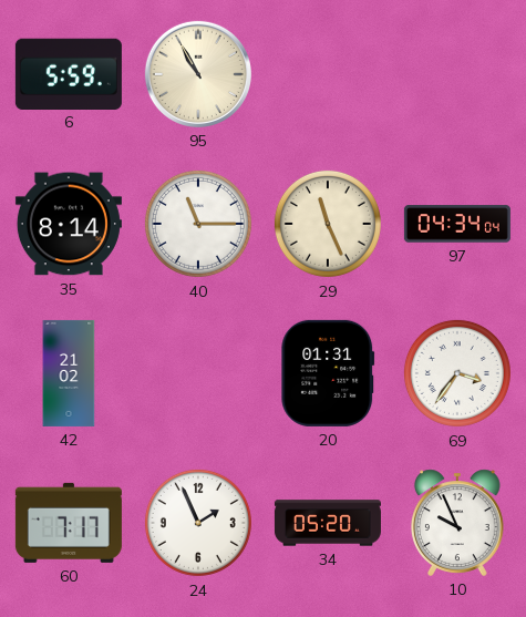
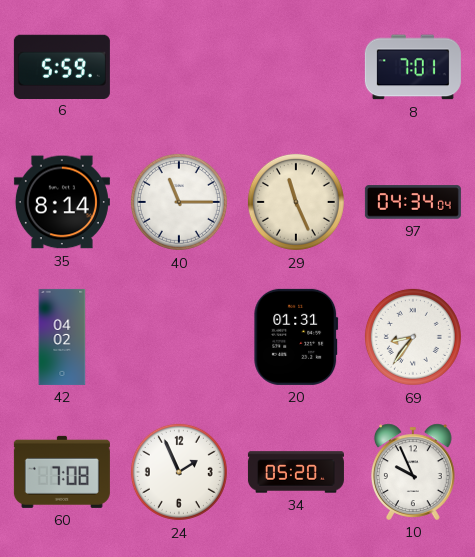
95: 10:55 -> none
8: none -> 7:01
42: 21:02 -> 04:02
69: 3:36 -> 8:36
60: 7:17 -> 7:08
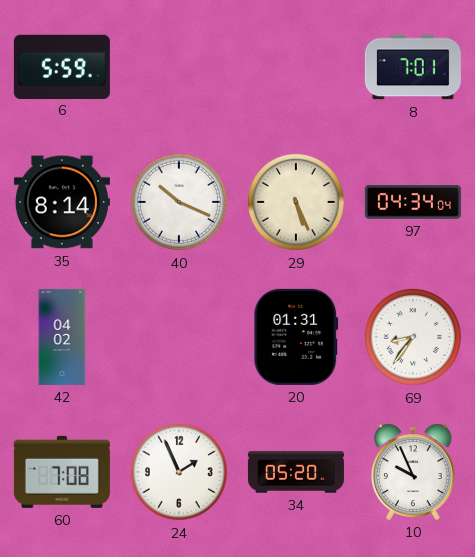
40: 11:15 -> 10:19
29: 11:26 -> 5:26
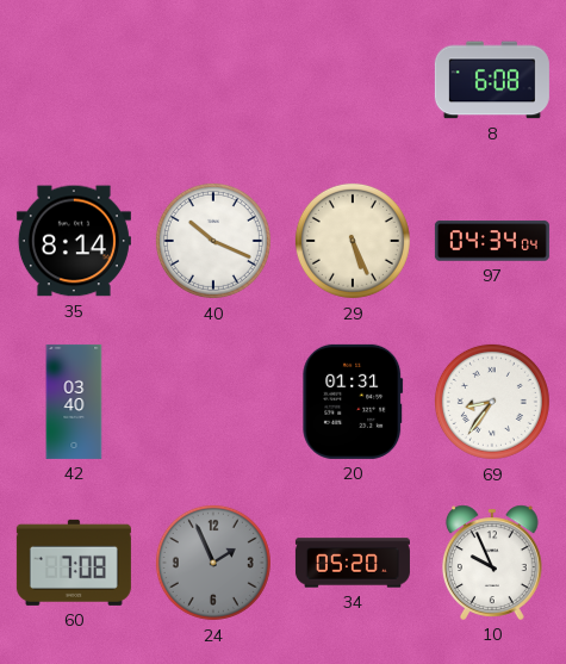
6: 5:59 -> none
8: 7:01 -> 6:08
42: 04:02 -> 03:40
24 dial: white -> grey
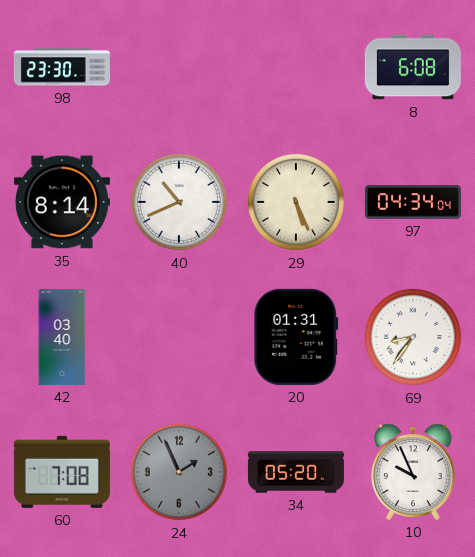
98: none -> 23:30
40: 10:19 -> 10:41
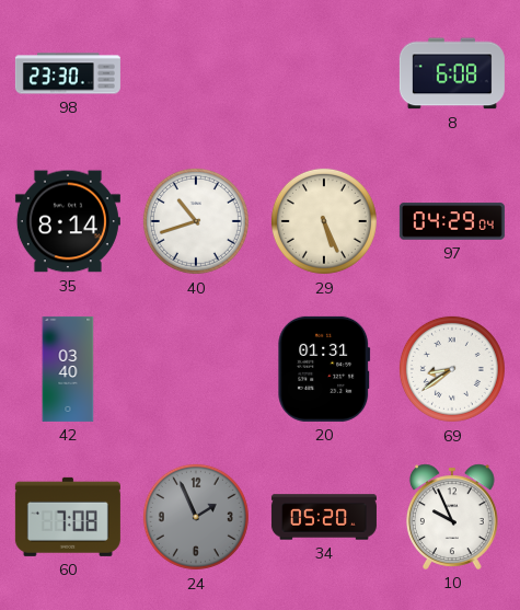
40: 10:41 -> 10:42
97: 04:34 -> 04:29
69: 8:36 -> 8:39
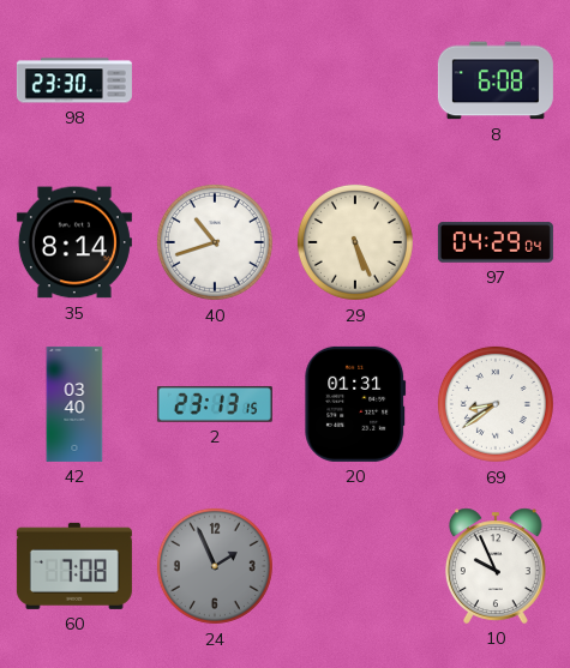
2: none -> 23:13
34: 05:20 -> none
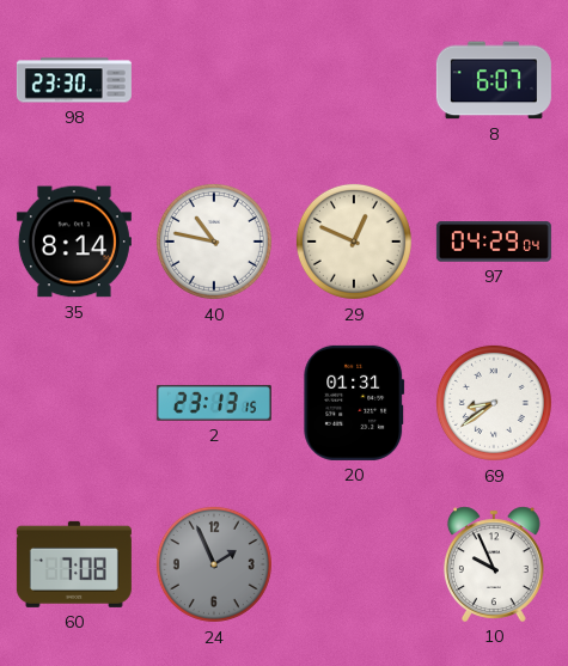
8: 6:08 -> 6:07
40: 10:42 -> 10:47
29: 5:26 -> 12:49
42: 03:40 -> none
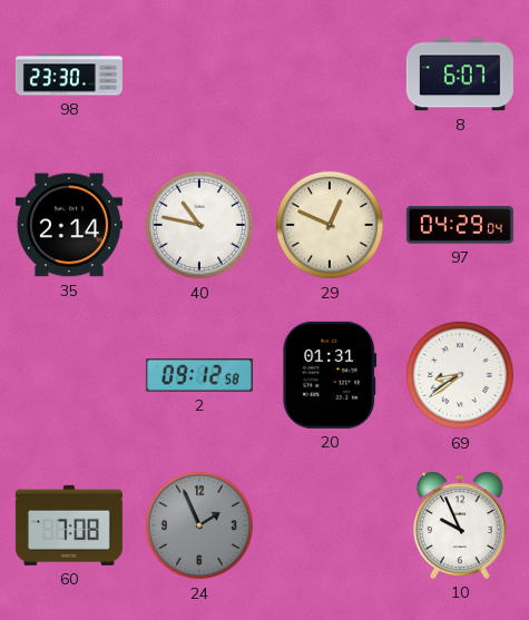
35: 8:14 -> 2:14
2: 23:13 -> 09:12
